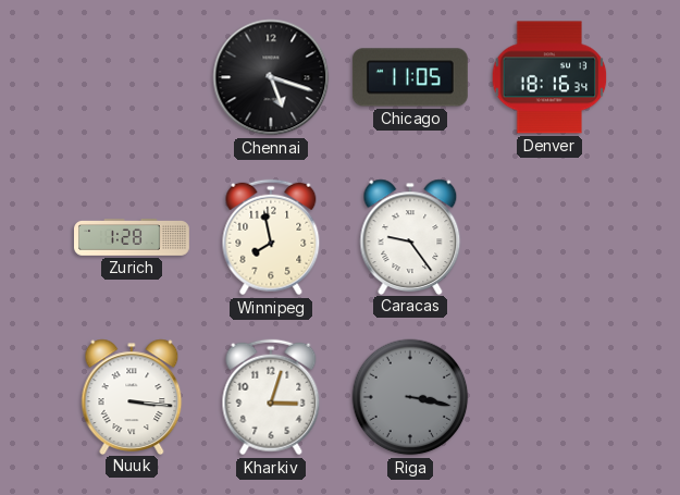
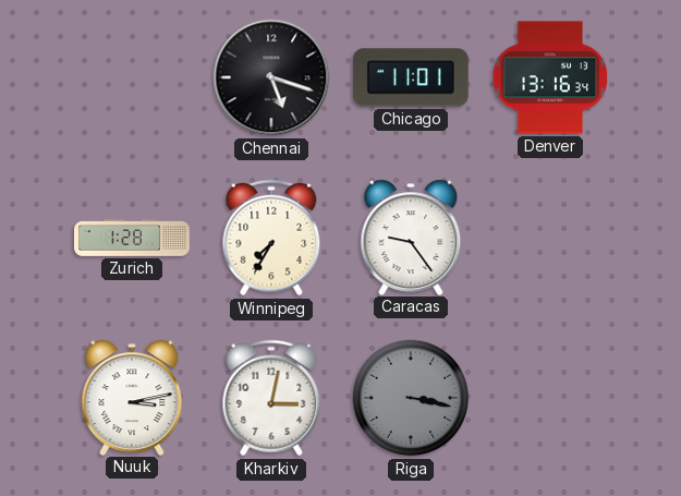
Chicago: 11:05 -> 11:01
Denver: 18:16 -> 13:16
Winnipeg: 7:58 -> 7:35
Nuuk: 3:16 -> 3:13
Kharkiv: 3:03 -> 3:02
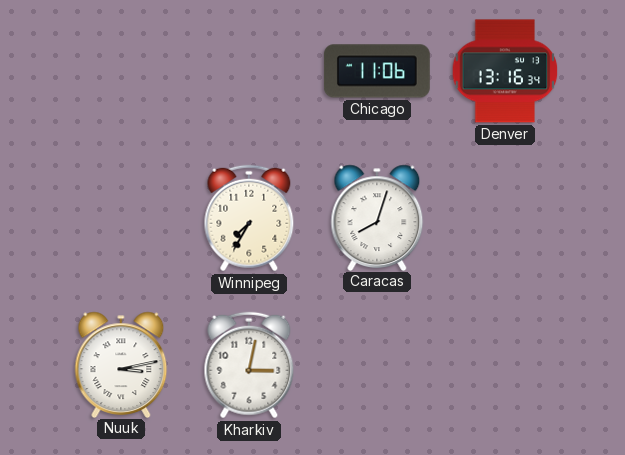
Chennai: 5:18 -> none
Chicago: 11:01 -> 11:06
Zurich: 1:28 -> none
Caracas: 9:24 -> 8:03
Riga: 3:17 -> none
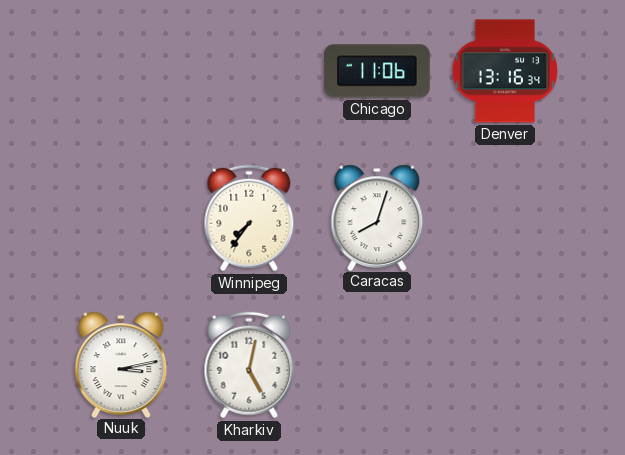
Winnipeg: 7:35 -> 7:36
Kharkiv: 3:02 -> 5:02
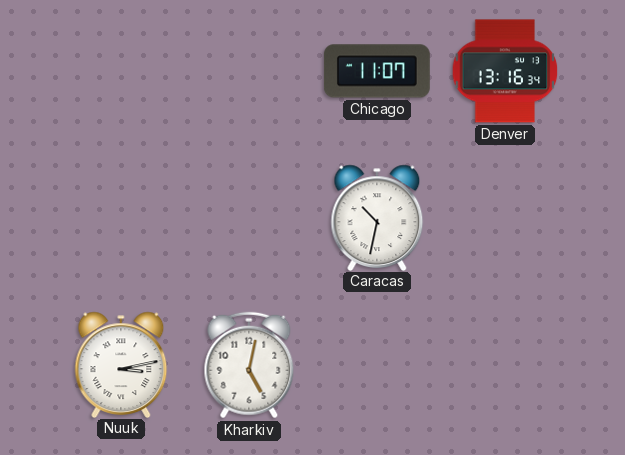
Chicago: 11:06 -> 11:07
Winnipeg: 7:36 -> none
Caracas: 8:03 -> 10:32
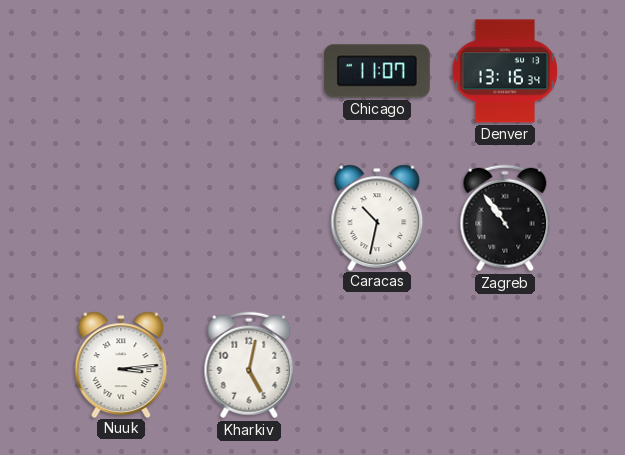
Zagreb: none -> 10:54
Nuuk: 3:13 -> 3:14
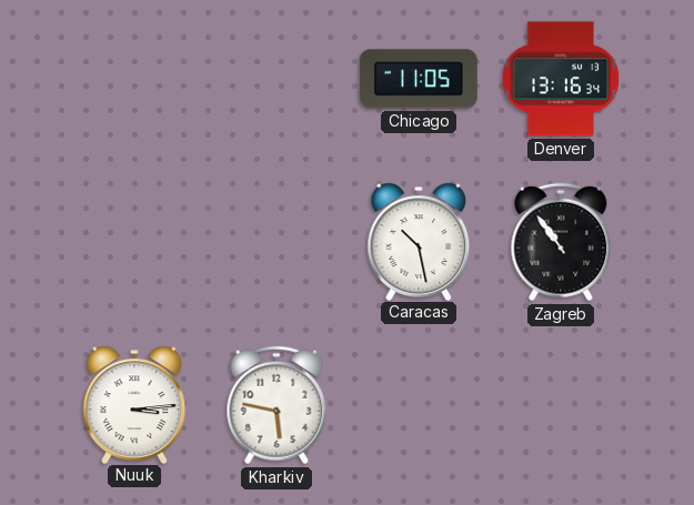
Chicago: 11:07 -> 11:05
Caracas: 10:32 -> 10:28
Kharkiv: 5:02 -> 5:47
